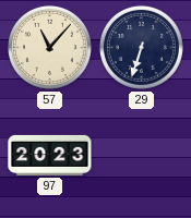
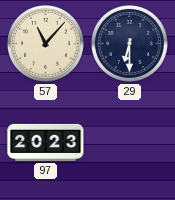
29: 6:33 -> 6:30
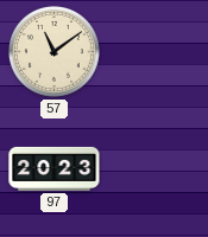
57: 11:07 -> 11:09
29: 6:30 -> none
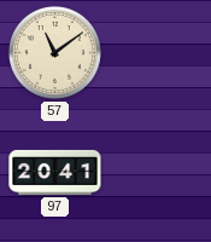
97: 20:23 -> 20:41
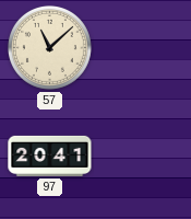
57: 11:09 -> 11:08
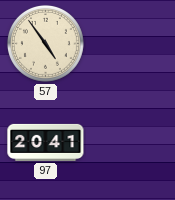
57: 11:08 -> 4:54
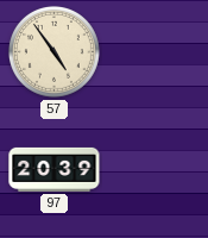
97: 20:41 -> 20:39
